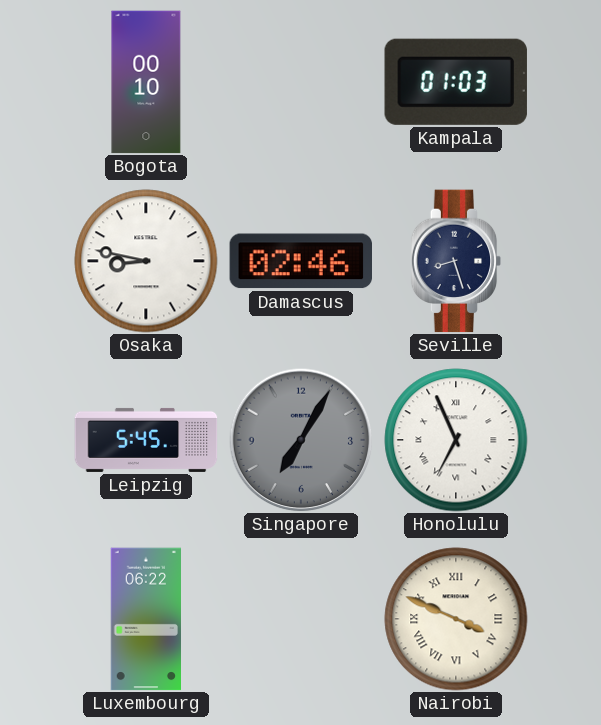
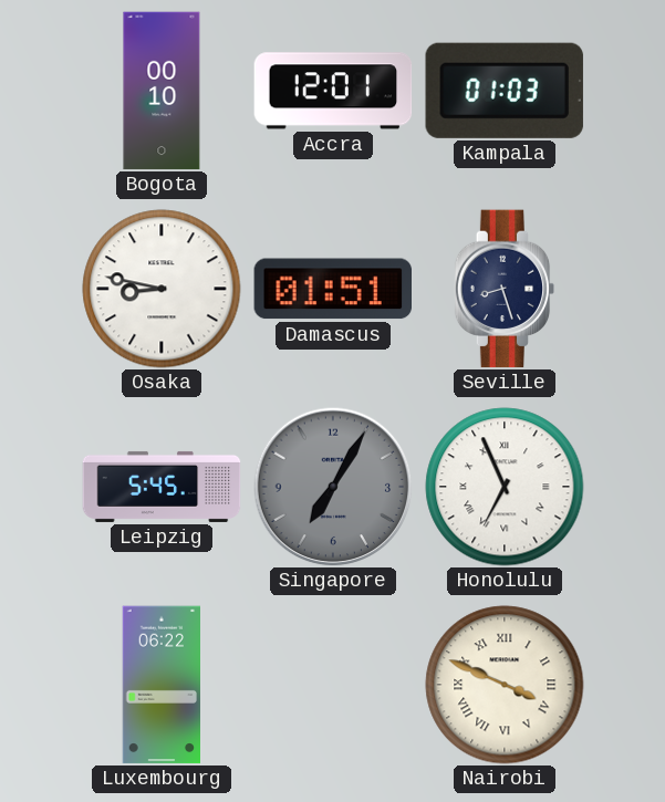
Accra: none -> 12:01
Damascus: 02:46 -> 01:51
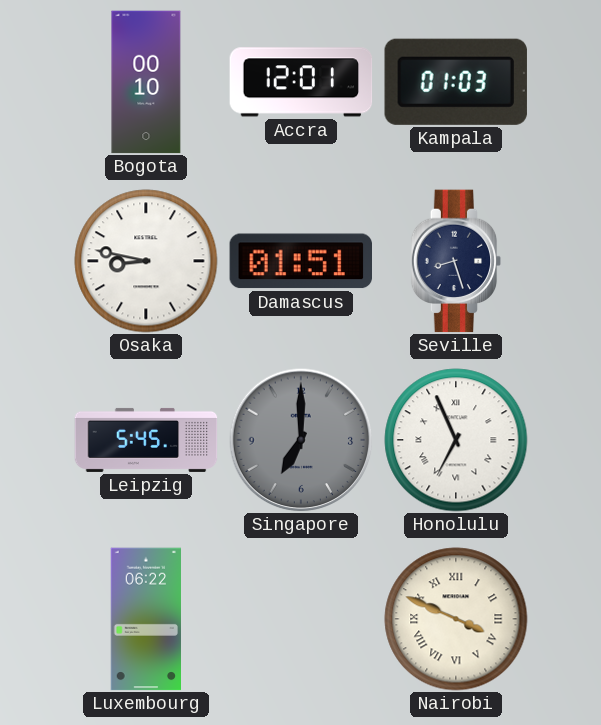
Singapore: 7:05 -> 7:00
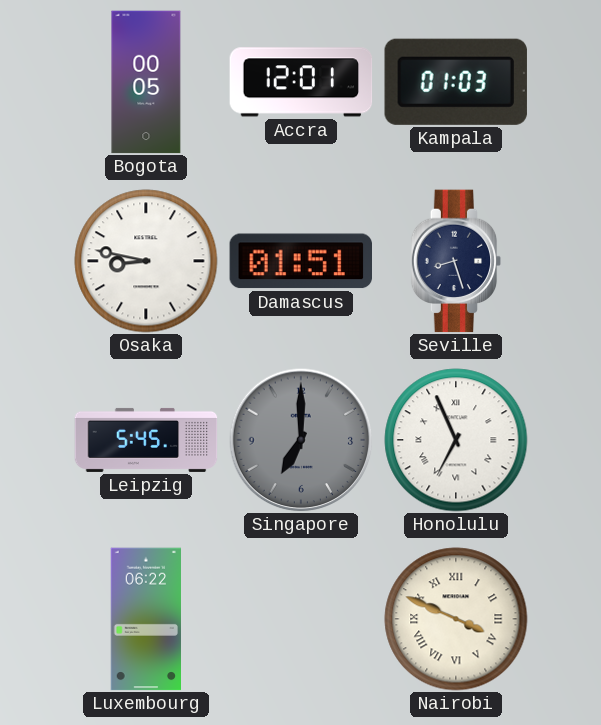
Bogota: 00:10 -> 00:05
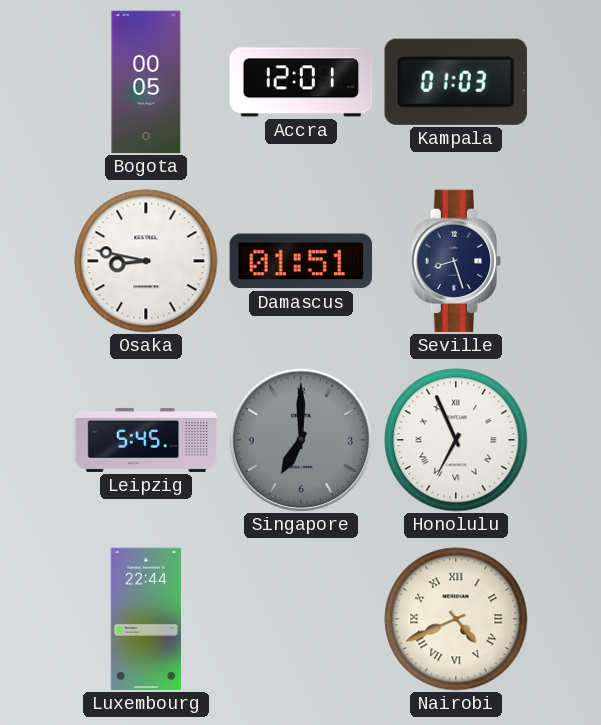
Luxembourg: 06:22 -> 22:44
Nairobi: 3:49 -> 4:41
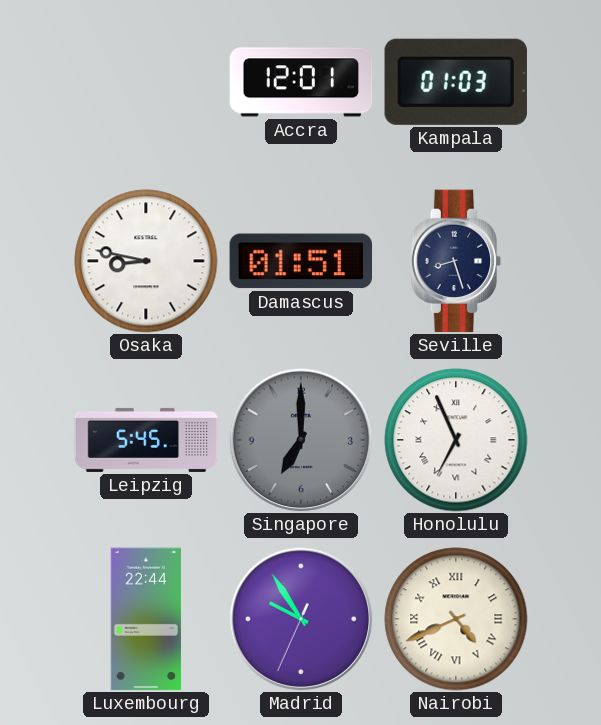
Bogota: 00:05 -> none
Madrid: none -> 9:54
